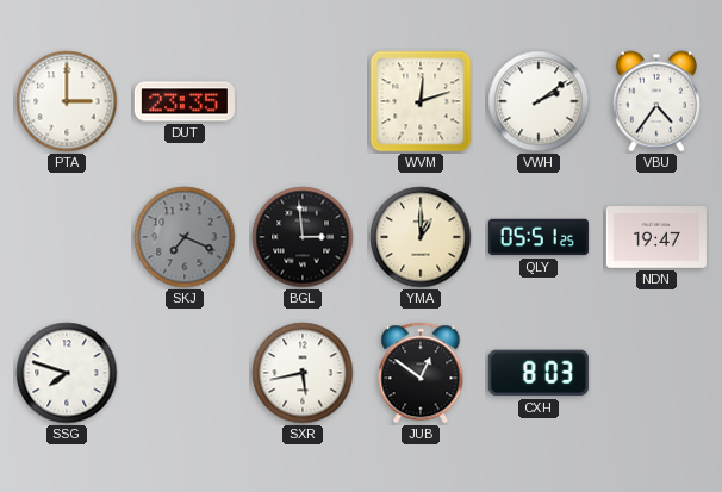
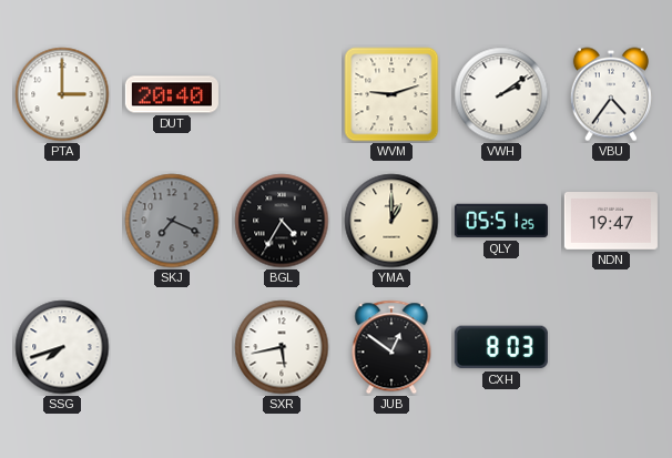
DUT: 23:35 -> 20:40
WVM: 12:12 -> 9:12
BGL: 2:59 -> 4:35
SSG: 7:48 -> 7:42
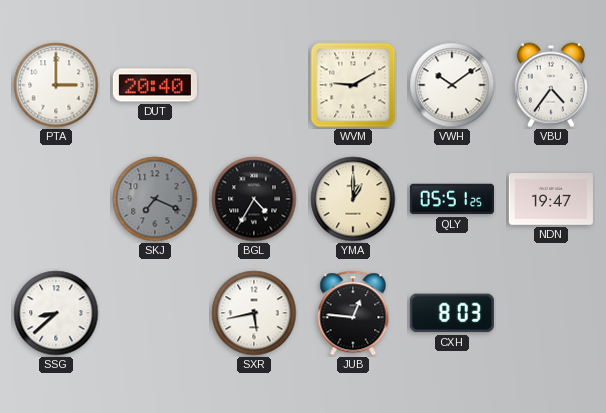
WVM: 9:12 -> 9:10
VWH: 2:09 -> 10:09
SSG: 7:42 -> 8:38
JUB: 12:51 -> 12:46
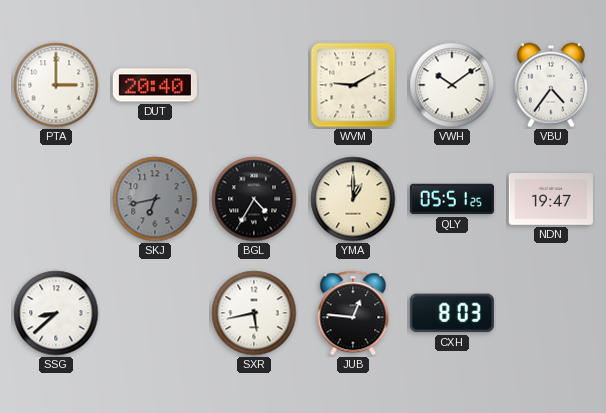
SKJ: 7:19 -> 6:43
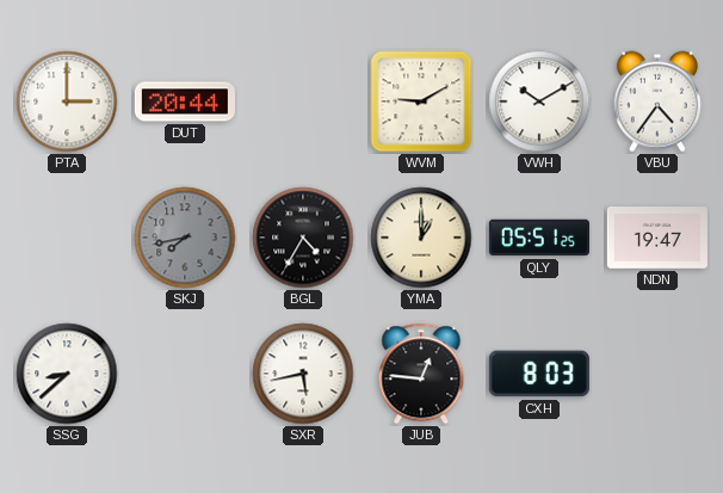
DUT: 20:40 -> 20:44
VWH: 10:09 -> 10:10
SKJ: 6:43 -> 7:43
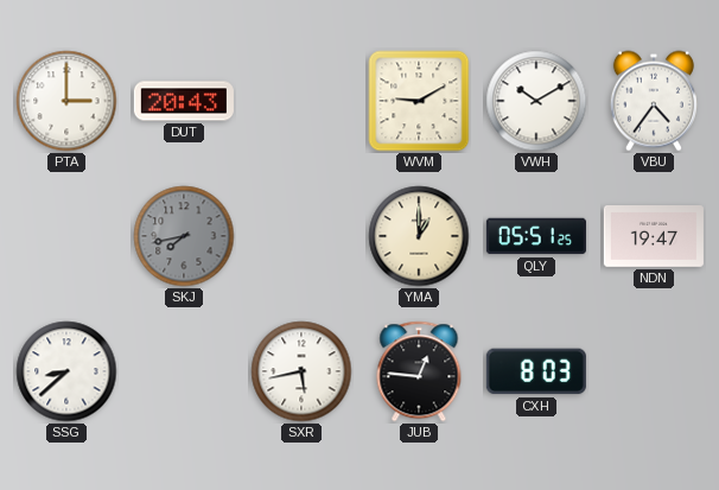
DUT: 20:44 -> 20:43
BGL: 4:35 -> none
